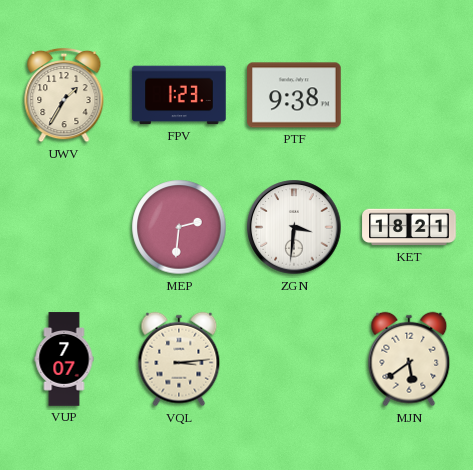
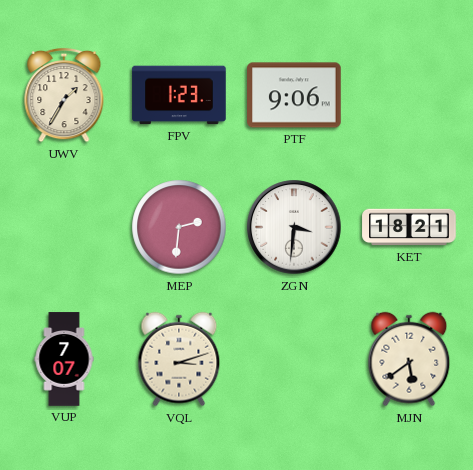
PTF: 9:38 -> 9:06
VQL: 3:14 -> 3:12
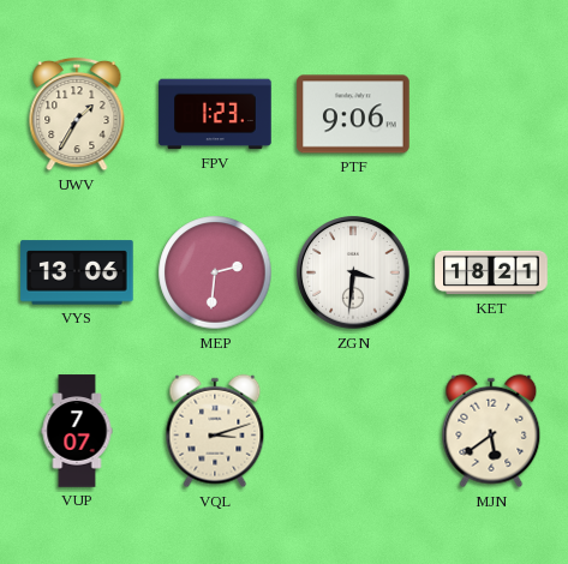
VYS: none -> 13:06
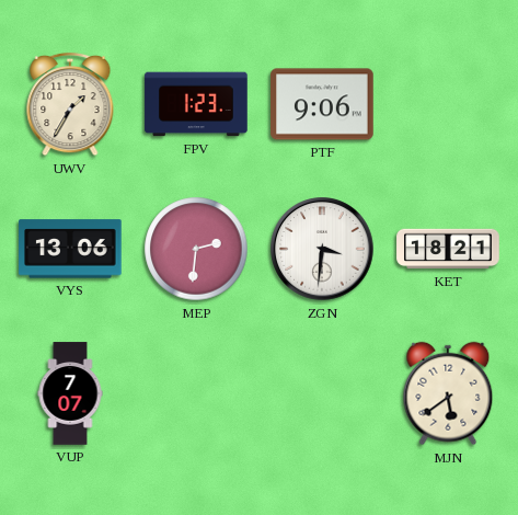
VQL: 3:12 -> none
